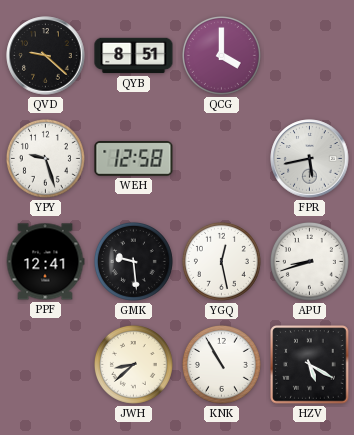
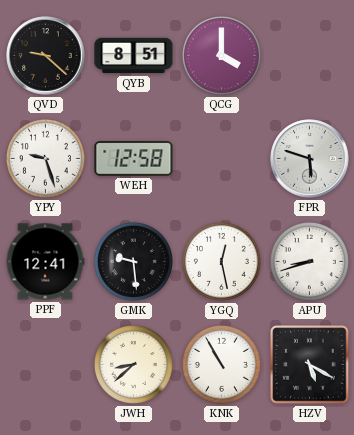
FPR: 5:43 -> 5:48
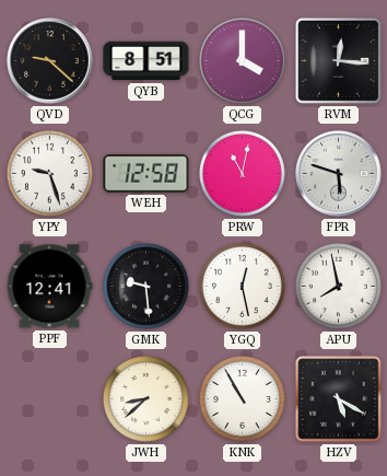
RVM: none -> 12:16
PRW: none -> 11:02
APU: 8:42 -> 7:58
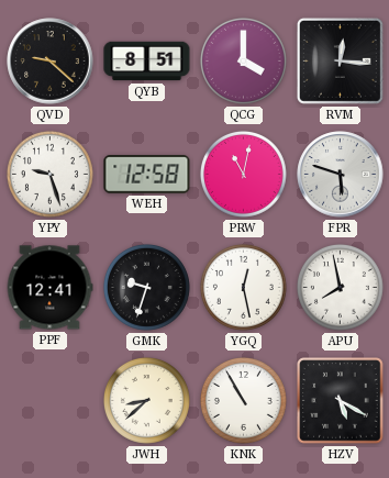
GMK: 9:29 -> 9:33
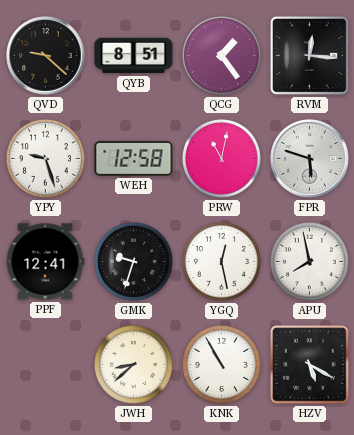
QCG: 4:00 -> 1:24
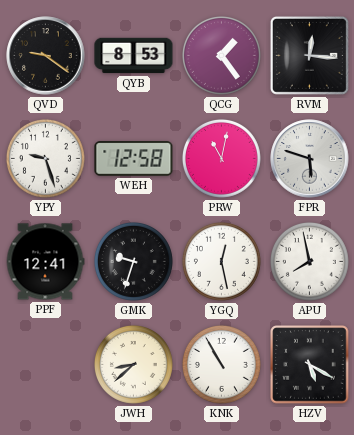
QVD: 9:22 -> 9:21
QYB: 8:51 -> 8:53
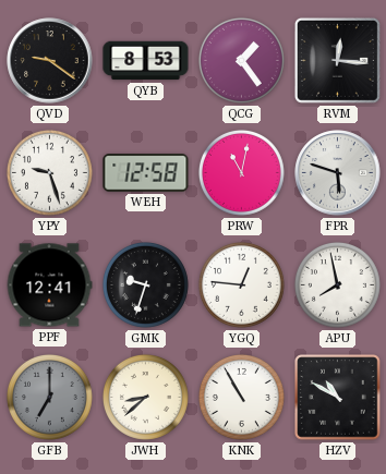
YGQ: 12:28 -> 12:46
GFB: none -> 7:00
HZV: 5:20 -> 10:50
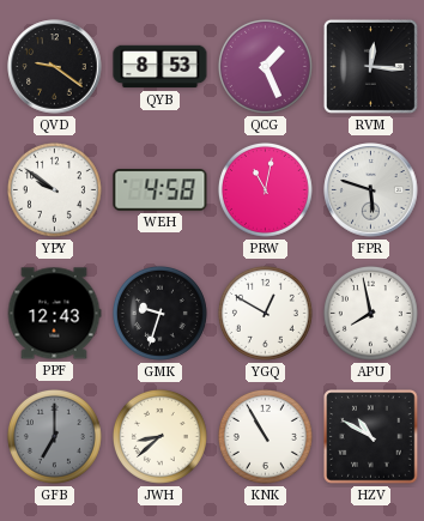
QCG: 1:24 -> 1:26
YPY: 9:27 -> 9:51
WEH: 12:58 -> 4:58
PPF: 12:41 -> 12:43
YGQ: 12:46 -> 12:50
